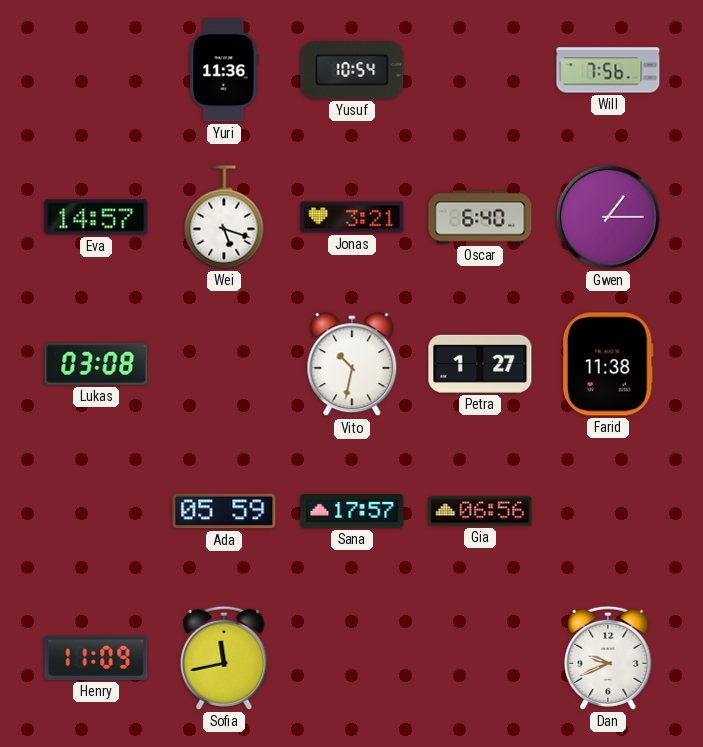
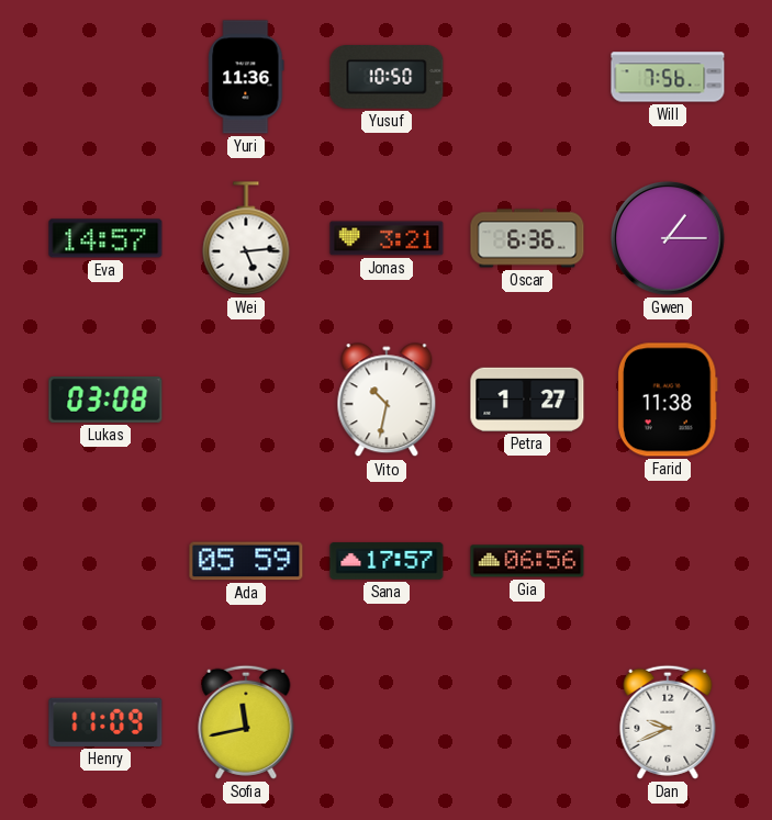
Yusuf: 10:54 -> 10:50
Wei: 5:18 -> 5:14
Oscar: 6:40 -> 6:36
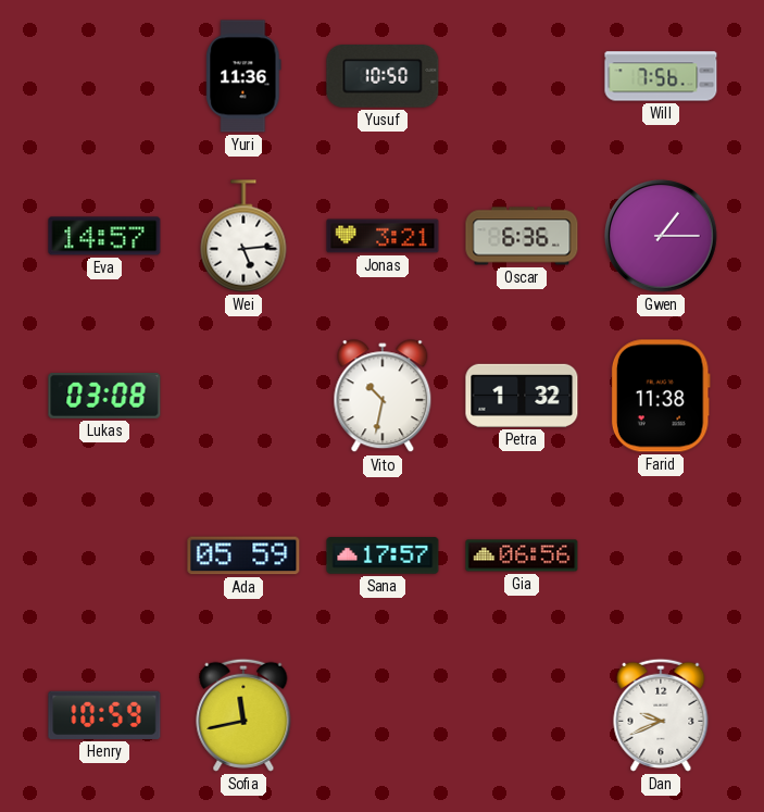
Petra: 1:27 -> 1:32
Henry: 11:09 -> 10:59
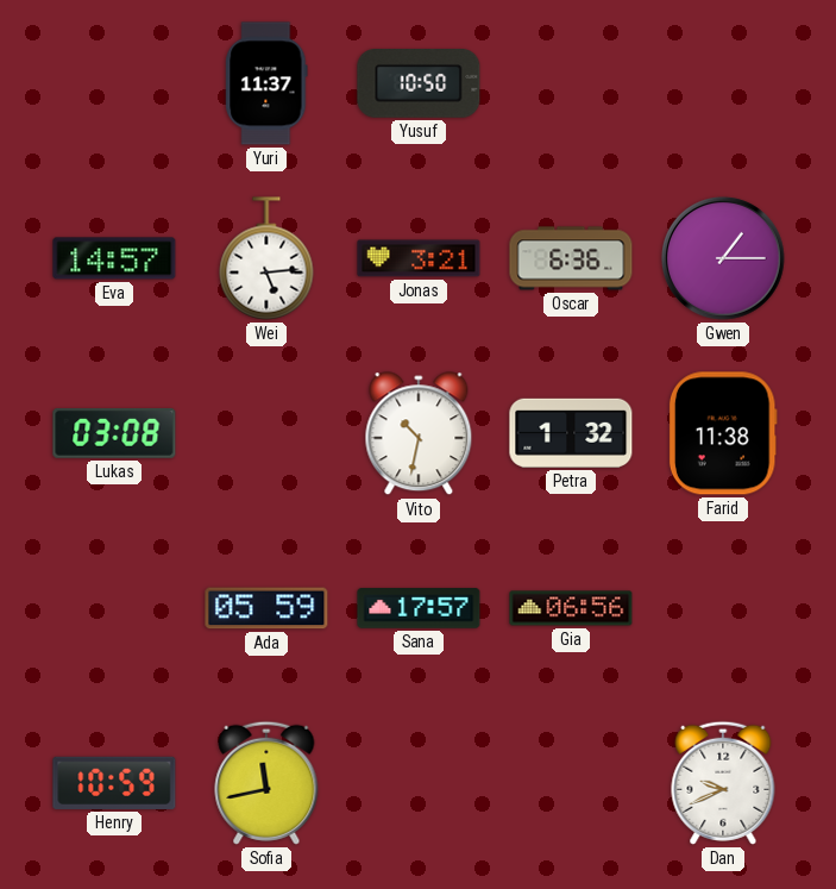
Yuri: 11:36 -> 11:37
Will: 7:56 -> none
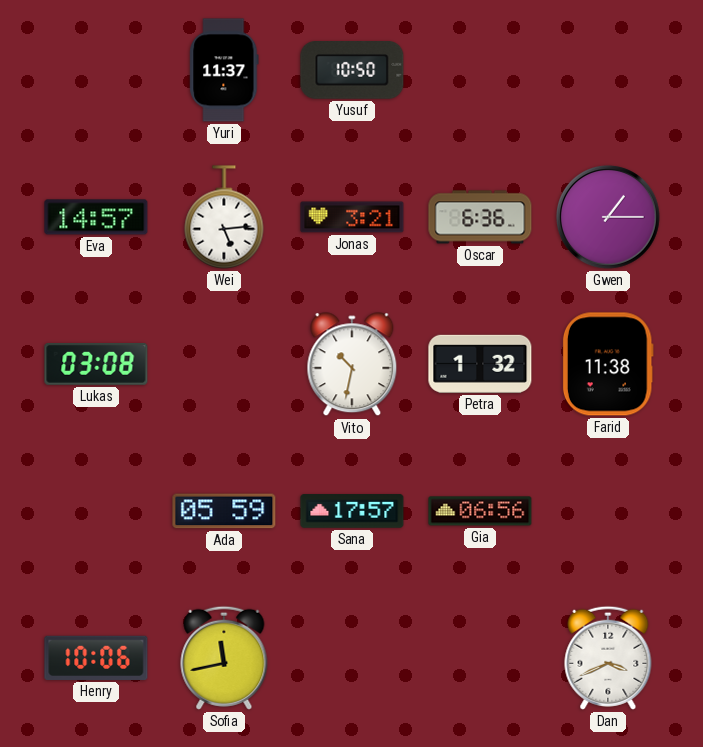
Henry: 10:59 -> 10:06
Dan: 9:41 -> 3:41
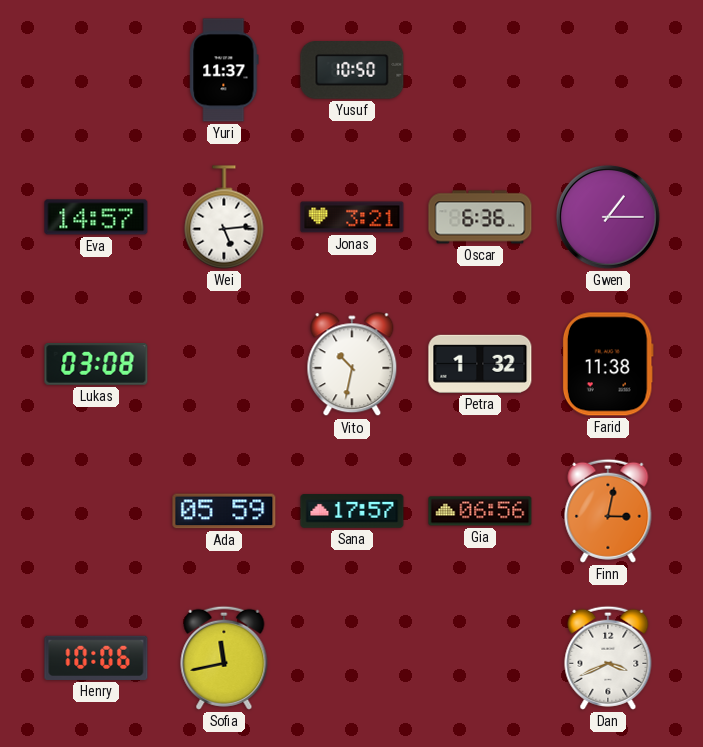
Finn: none -> 3:02
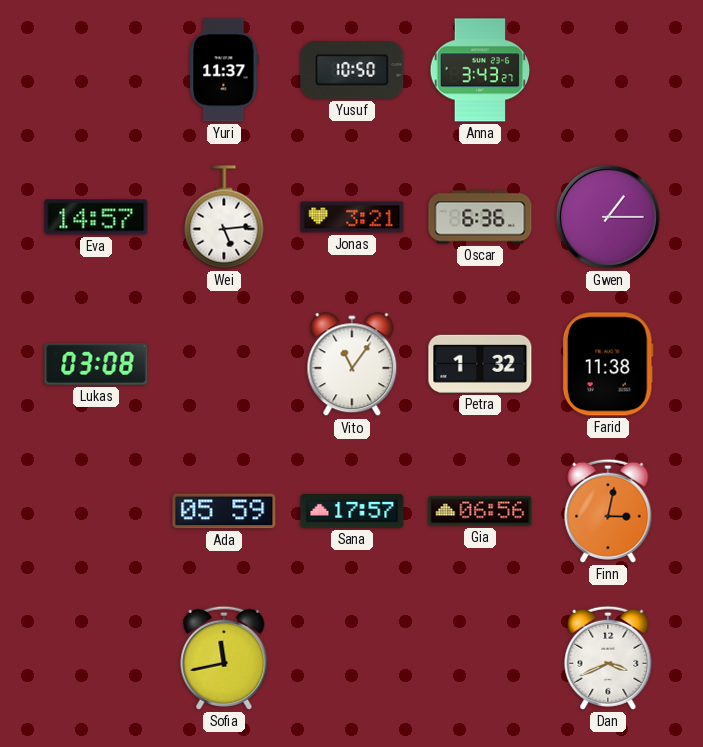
Anna: none -> 3:43
Vito: 10:32 -> 11:06
Henry: 10:06 -> none
